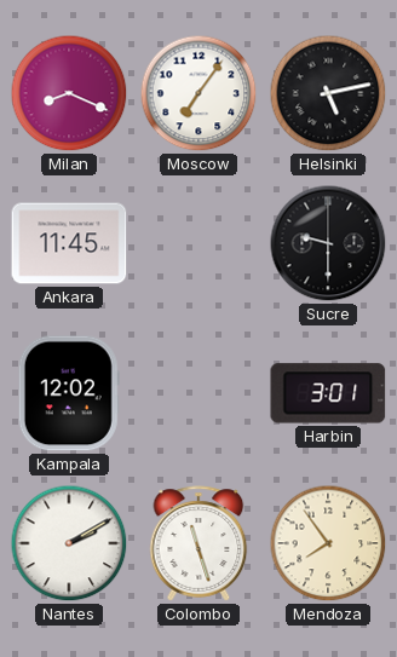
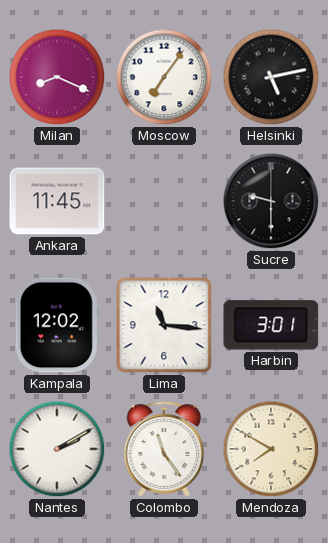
Lima: none -> 11:16
Colombo: 11:27 -> 11:24
Mendoza: 7:54 -> 7:50
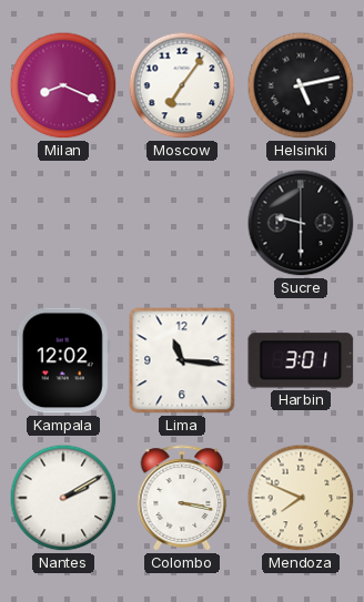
Ankara: 11:45 -> none
Colombo: 11:24 -> 3:17
Mendoza: 7:50 -> 7:49
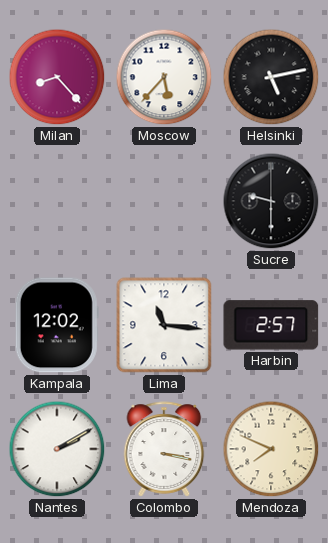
Milan: 8:19 -> 8:23
Moscow: 7:06 -> 5:37
Harbin: 3:01 -> 2:57
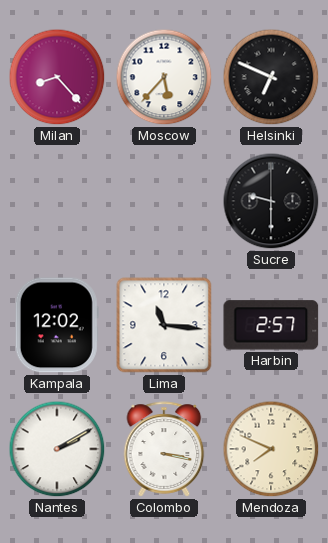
Helsinki: 5:13 -> 6:49
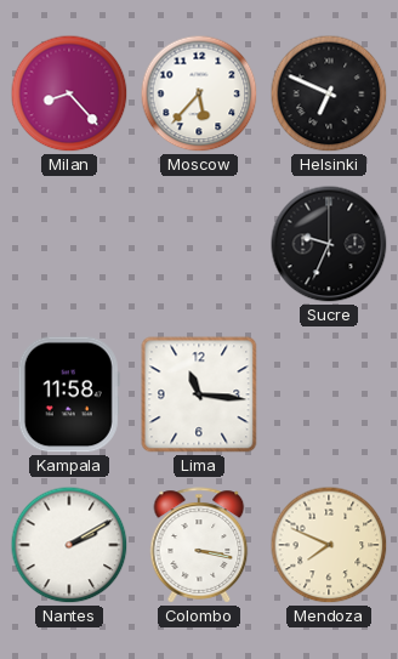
Sucre: 9:30 -> 9:34
Kampala: 12:02 -> 11:58
Harbin: 2:57 -> none
